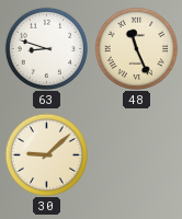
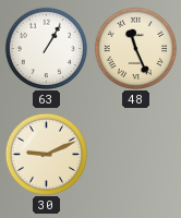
63: 8:48 -> 1:05
30: 9:08 -> 9:11
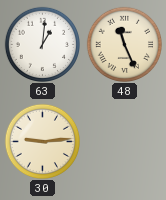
63: 1:05 -> 1:01
30: 9:11 -> 9:14
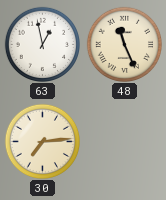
63: 1:01 -> 12:58
30: 9:14 -> 7:14
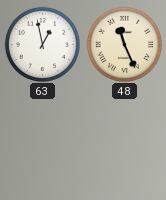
30: 7:14 -> none
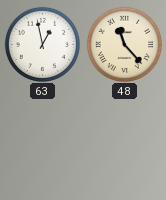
48: 11:26 -> 11:23
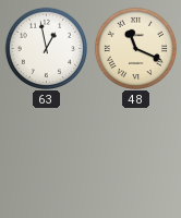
48: 11:23 -> 11:19
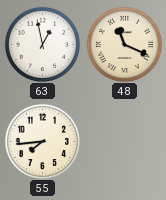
55: none -> 7:44
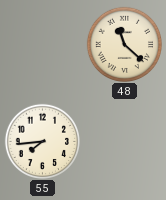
63: 12:58 -> none
48: 11:19 -> 11:22
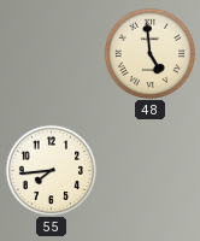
48: 11:22 -> 4:59
